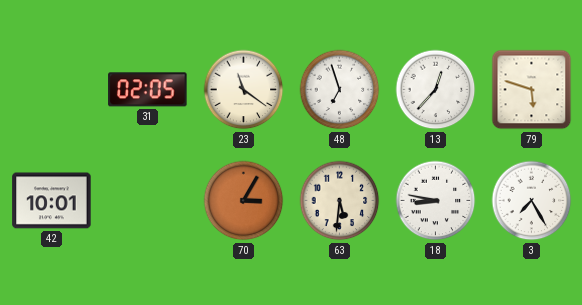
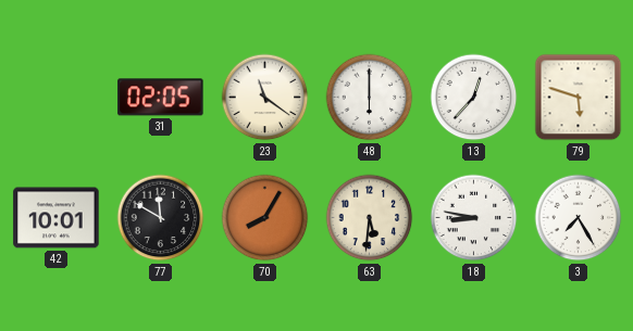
48: 6:57 -> 6:00
77: none -> 11:50
70: 3:05 -> 8:05
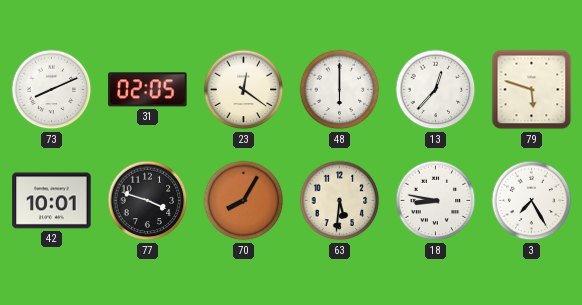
73: none -> 8:11
23: 11:21 -> 12:21
77: 11:50 -> 3:48
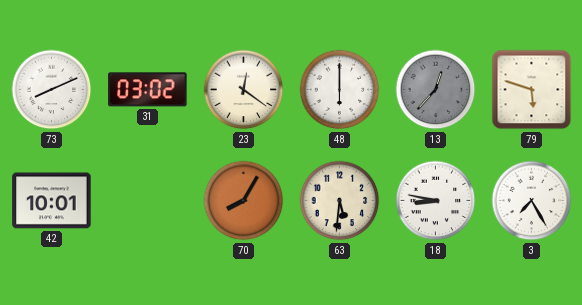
31: 02:05 -> 03:02
13 dial: white -> grey
77: 3:48 -> none
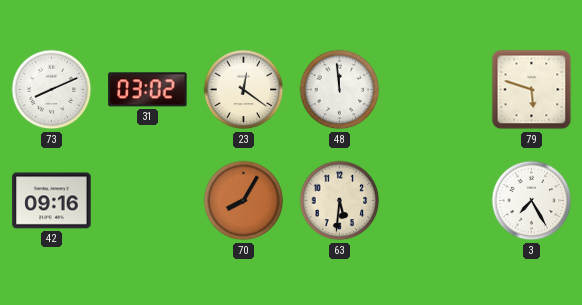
48: 6:00 -> 11:59
13: 12:37 -> none
42: 10:01 -> 09:16
18: 8:47 -> none
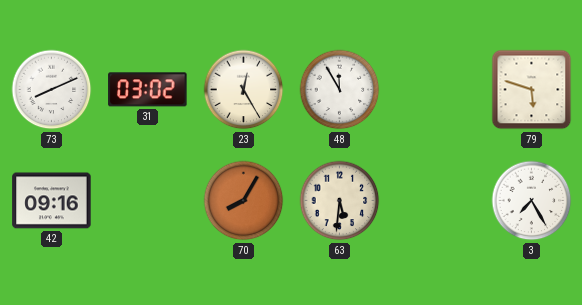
23: 12:21 -> 12:25
48: 11:59 -> 11:55
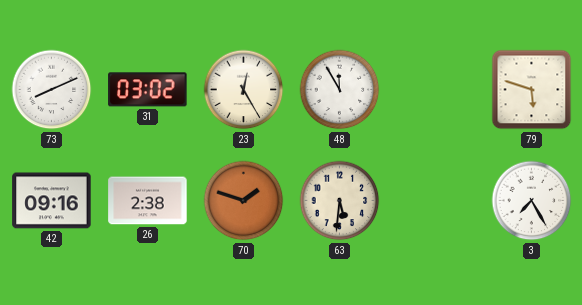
26: none -> 2:38
70: 8:05 -> 1:48
